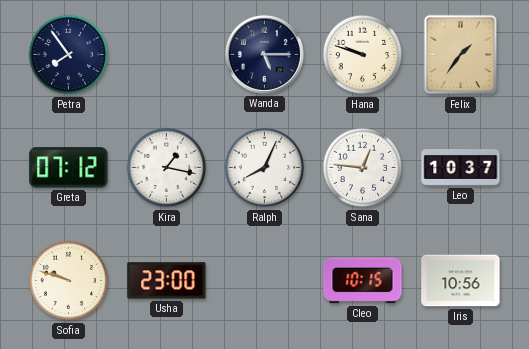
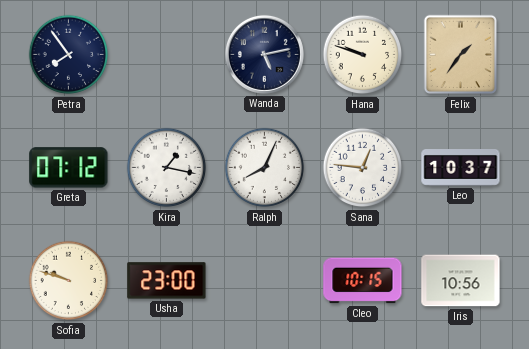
Wanda: 5:15 -> 5:13
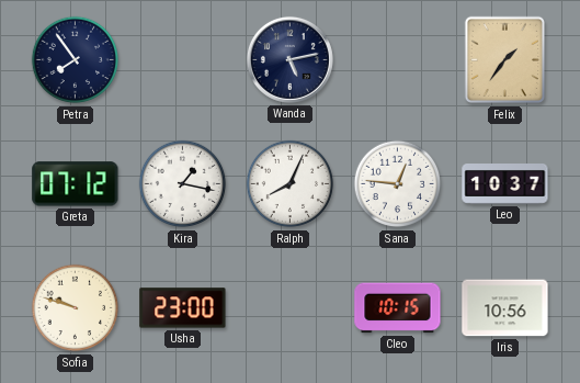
Hana: 9:48 -> none
